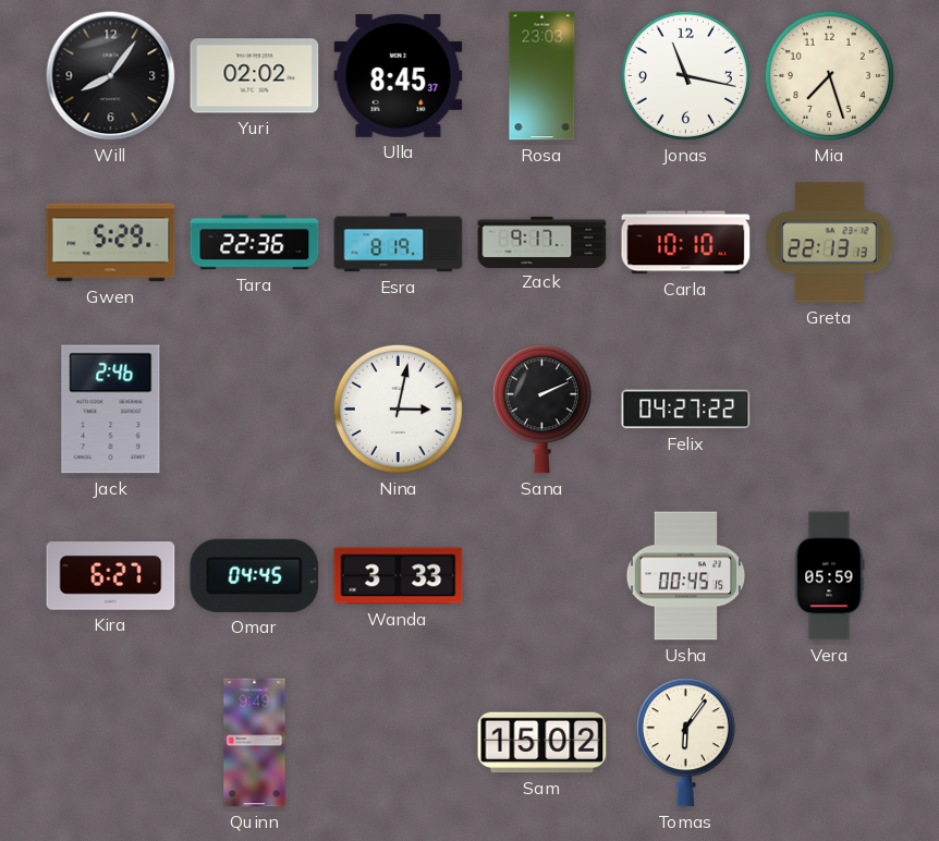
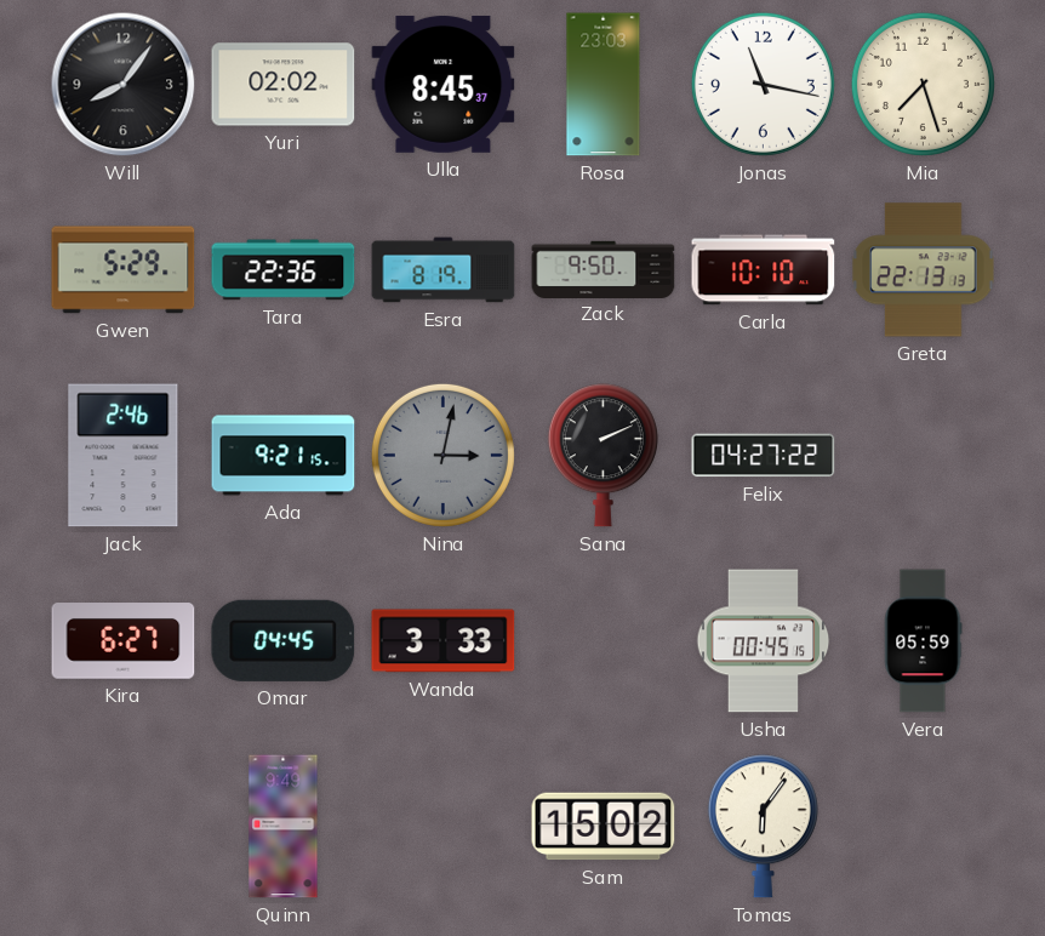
Zack: 9:17 -> 9:50
Ada: none -> 9:21
Nina dial: white -> grey
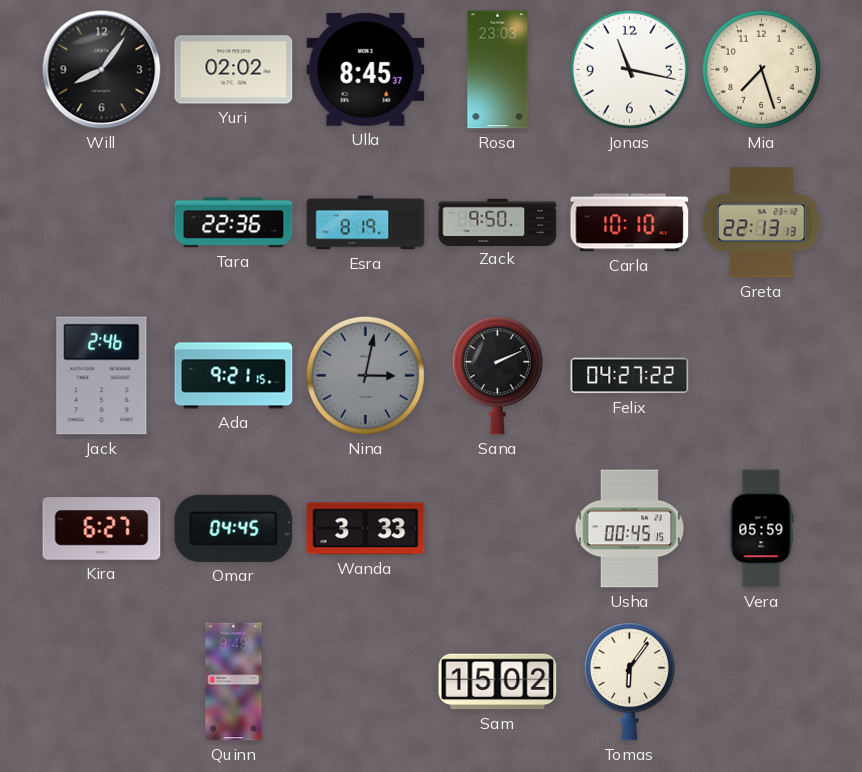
Gwen: 5:29 -> none
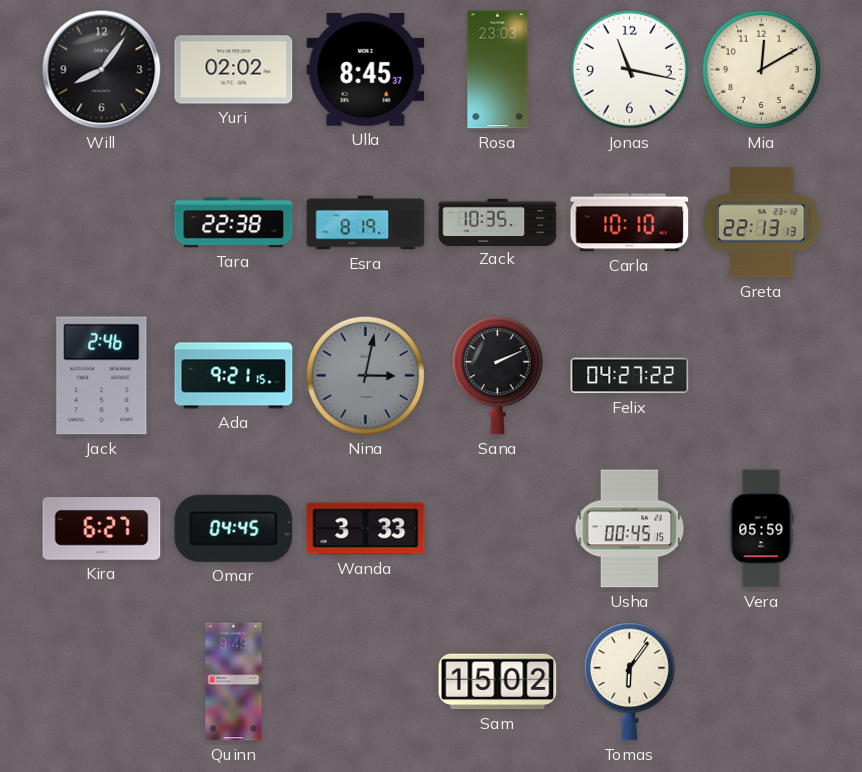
Mia: 7:27 -> 12:10
Tara: 22:36 -> 22:38
Zack: 9:50 -> 10:35
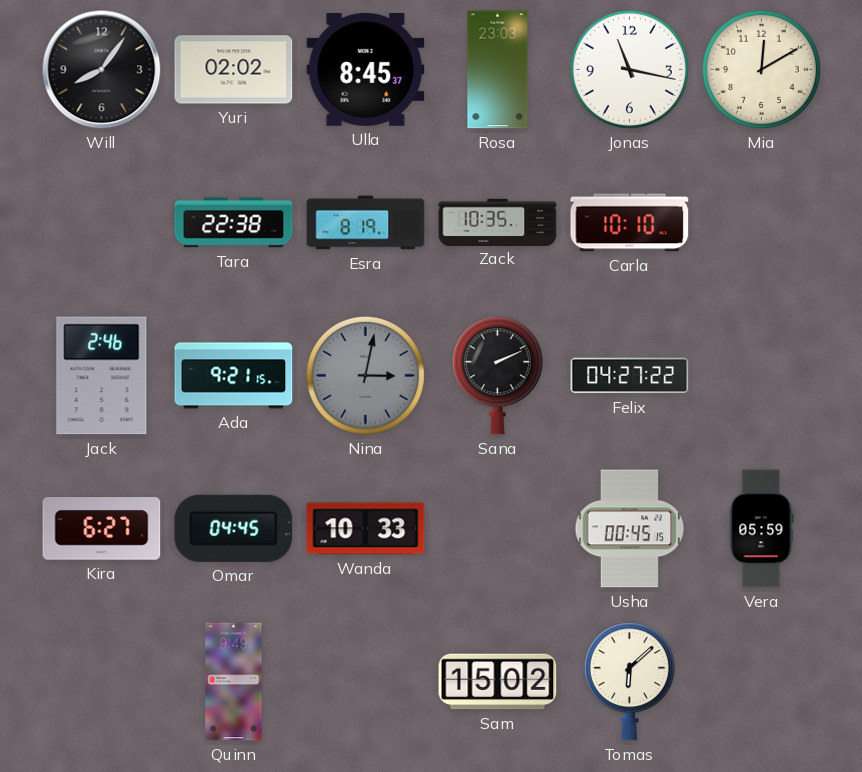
Greta: 22:13 -> none
Wanda: 3:33 -> 10:33
Tomas: 6:06 -> 6:08
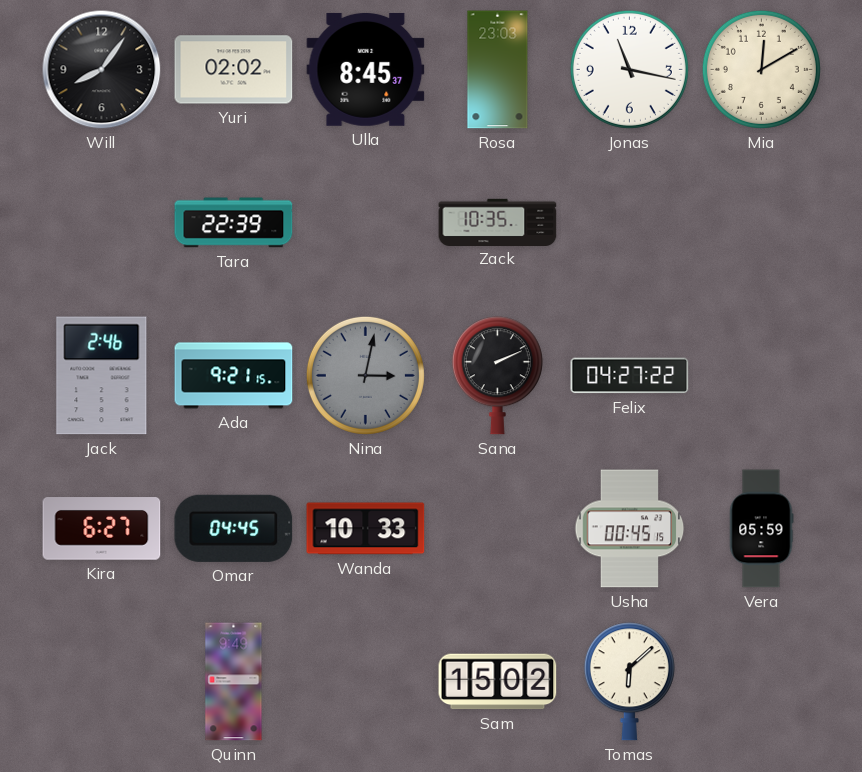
Tara: 22:38 -> 22:39
Esra: 8:19 -> none
Carla: 10:10 -> none
